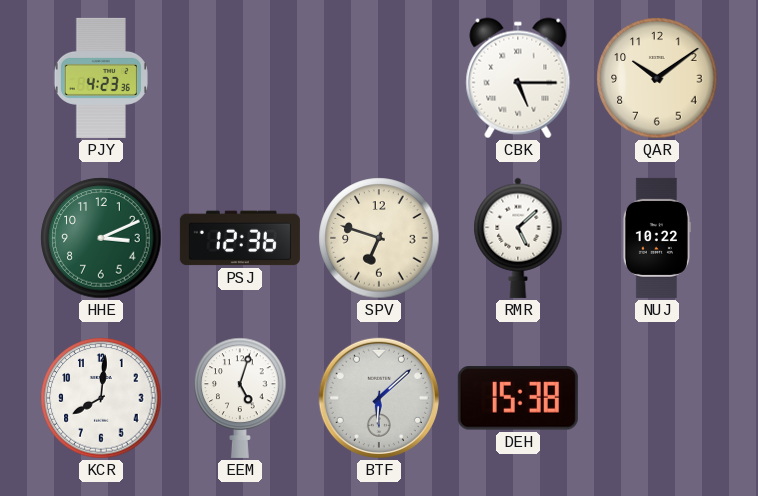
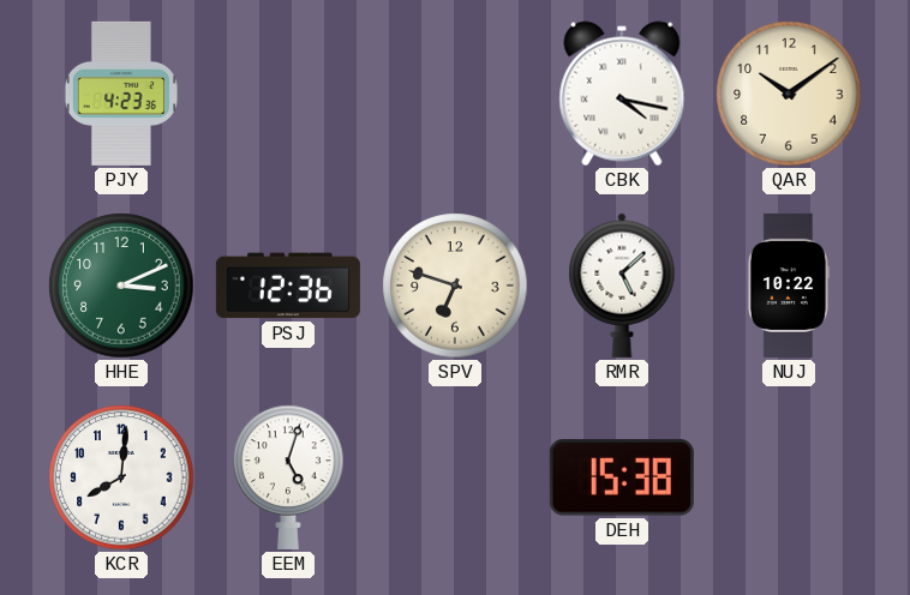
CBK: 5:15 -> 4:17
BTF: 6:08 -> none
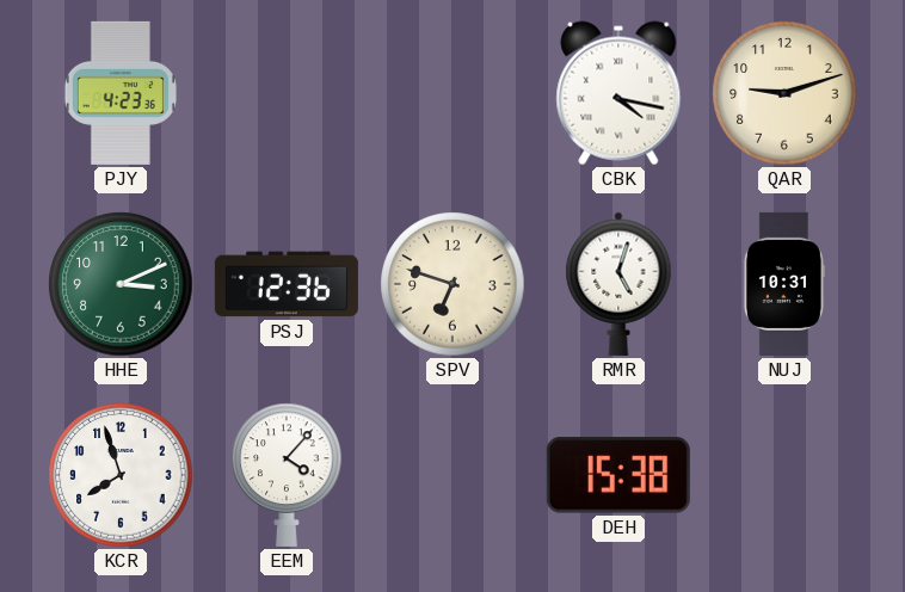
QAR: 10:09 -> 9:12
RMR: 5:08 -> 5:03
NUJ: 10:22 -> 10:31
KCR: 8:01 -> 7:57
EEM: 5:03 -> 4:07
